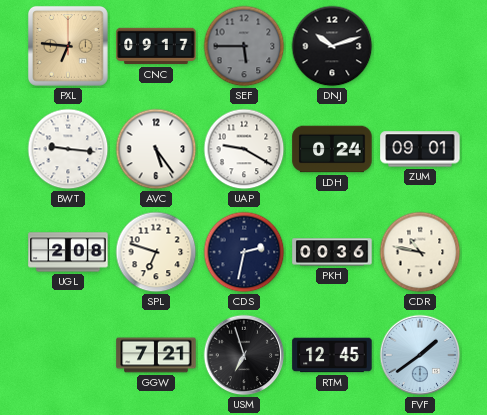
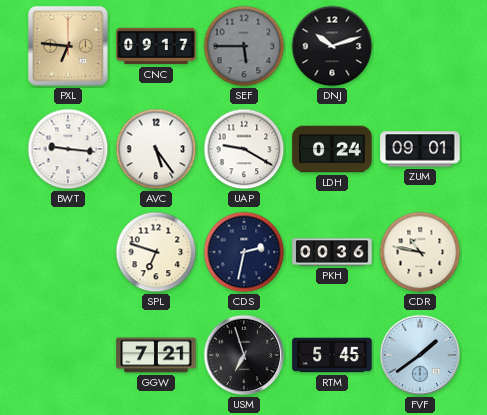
UGL: 2:08 -> none
RTM: 12:45 -> 5:45
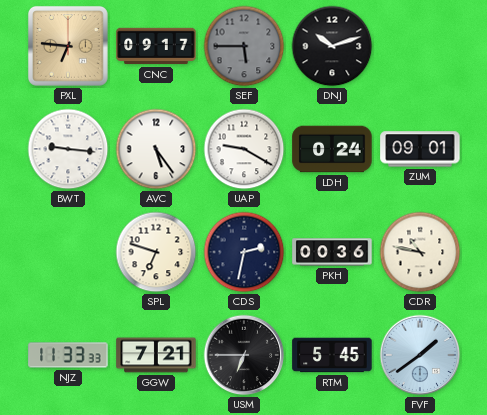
NJZ: none -> 11:33
USM: 6:57 -> 6:45
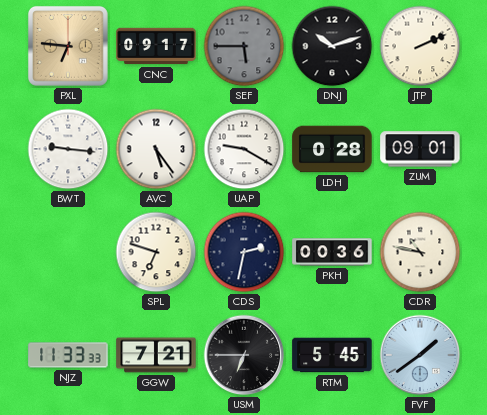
JTP: none -> 2:11
LDH: 0:24 -> 0:28
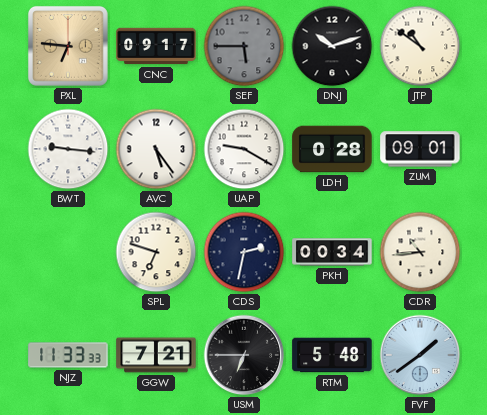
JTP: 2:11 -> 10:51
PKH: 00:36 -> 00:34
CDR: 10:47 -> 10:44
RTM: 5:45 -> 5:48
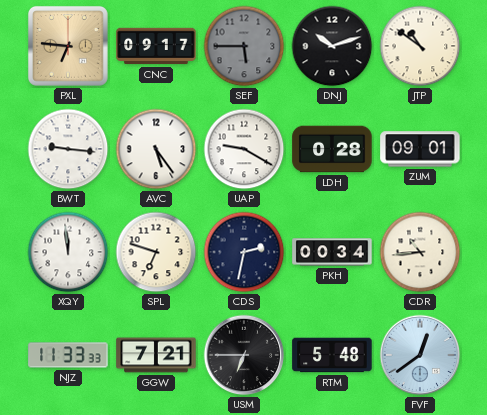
XQY: none -> 11:59
FVF: 1:39 -> 12:39
